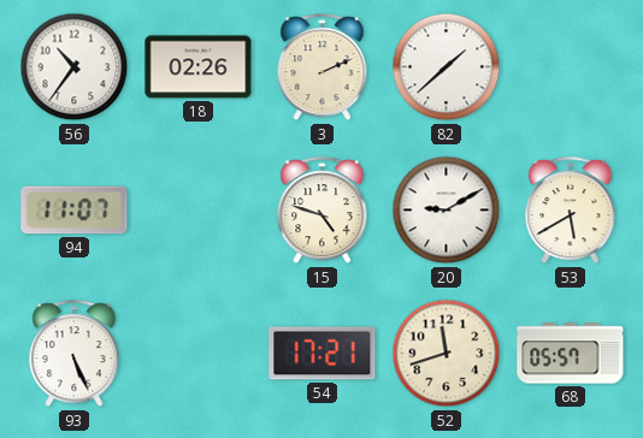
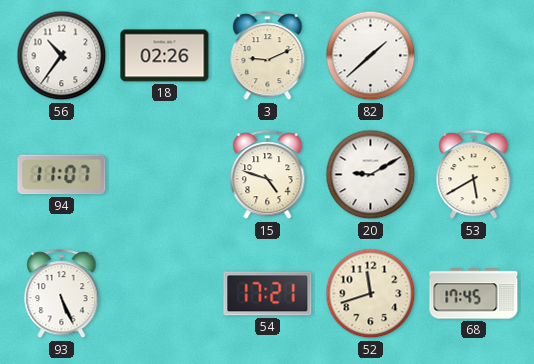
3: 2:11 -> 9:11
68: 05:57 -> 17:45
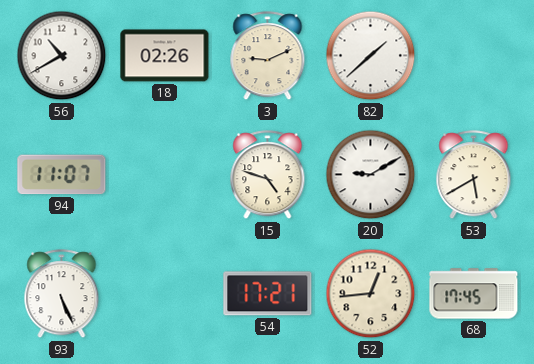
56: 10:36 -> 10:40
52: 11:42 -> 12:44
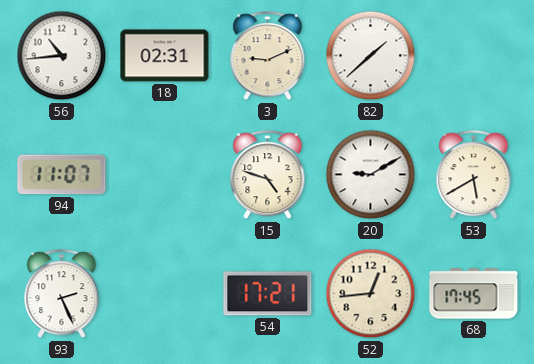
56: 10:40 -> 10:44
18: 02:26 -> 02:31
93: 5:26 -> 2:26
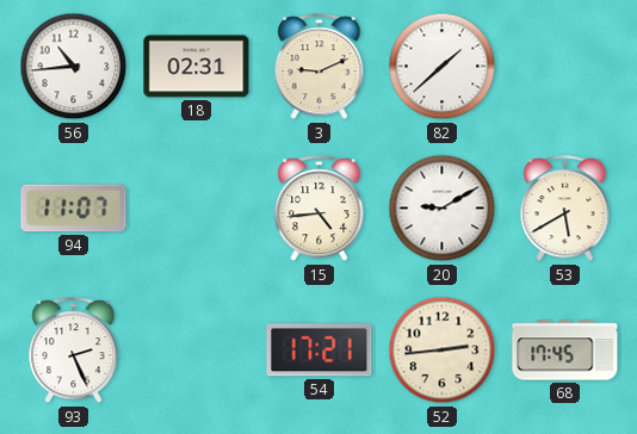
15: 4:48 -> 4:44
52: 12:44 -> 2:44
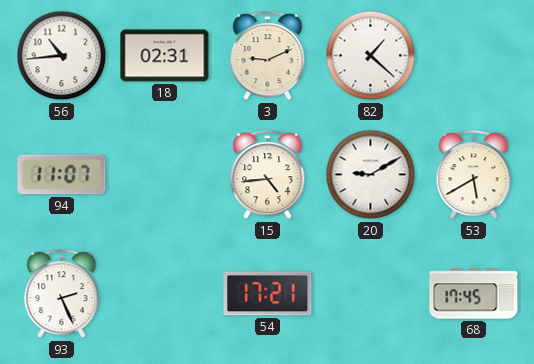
82: 1:38 -> 1:22
52: 2:44 -> none
